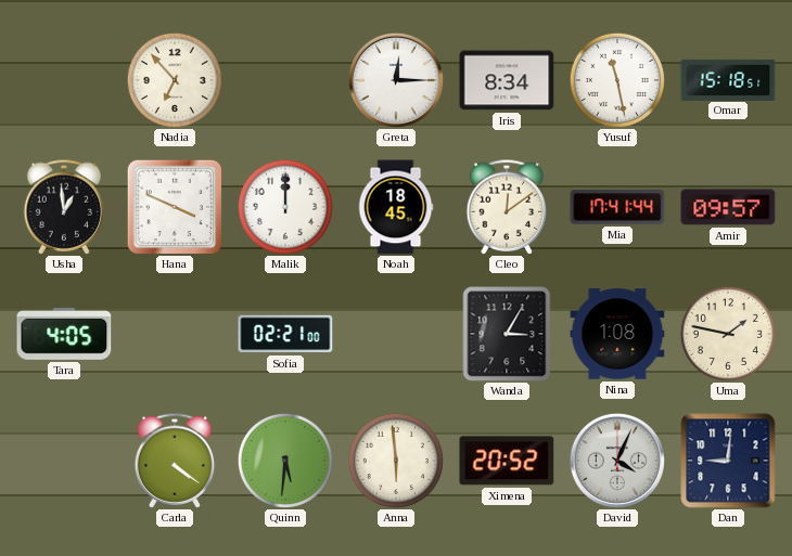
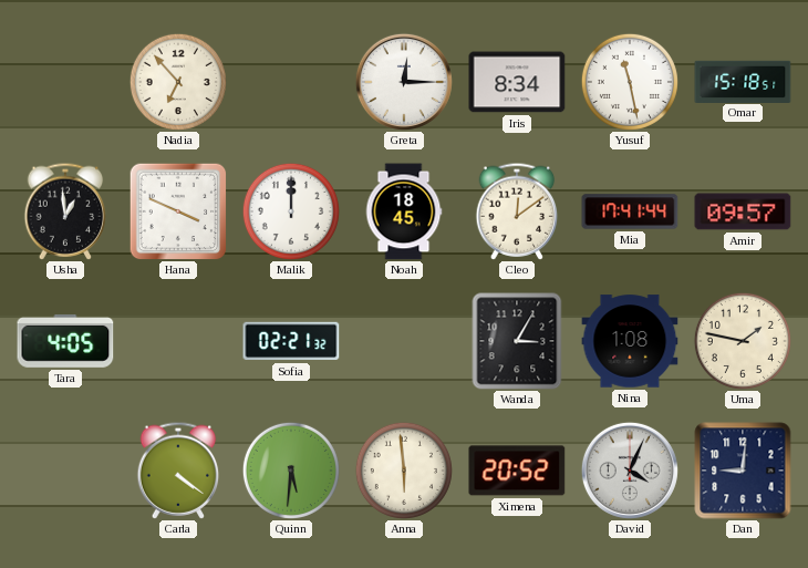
Sofia: 02:21:00 -> 02:21:32
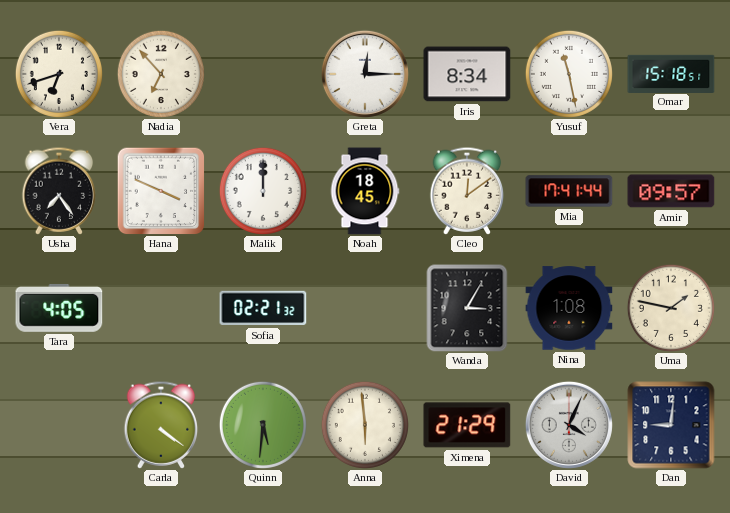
Vera: none -> 6:42
Usha: 12:59 -> 7:24
Ximena: 20:52 -> 21:29
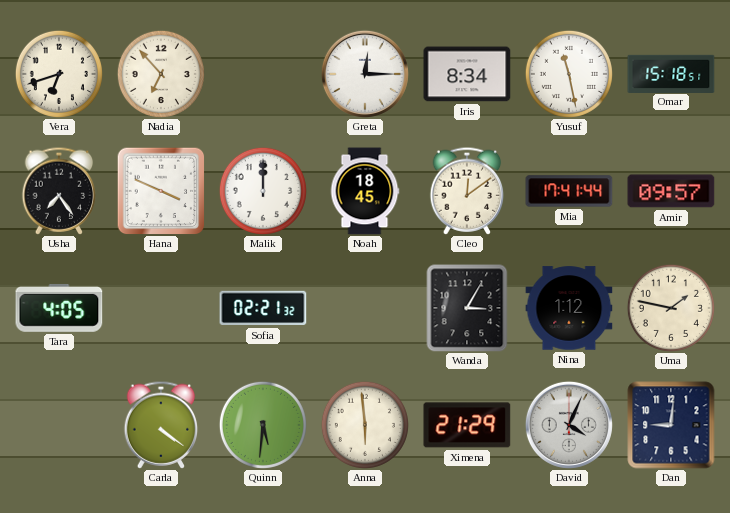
Nina: 1:08 -> 1:12
